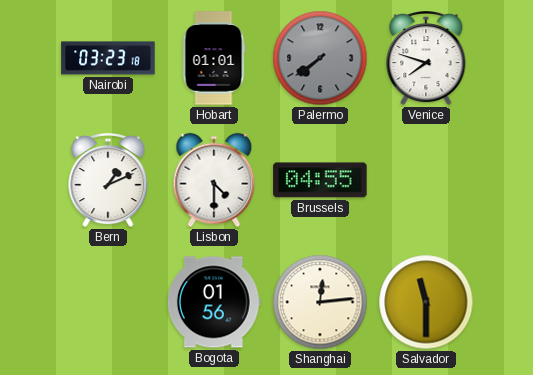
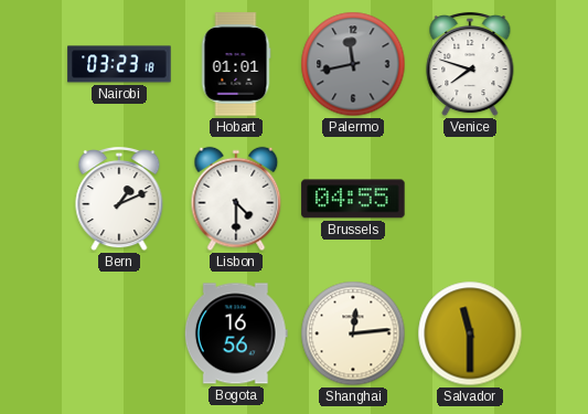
Palermo: 7:39 -> 11:43
Bogota: 01:56 -> 16:56
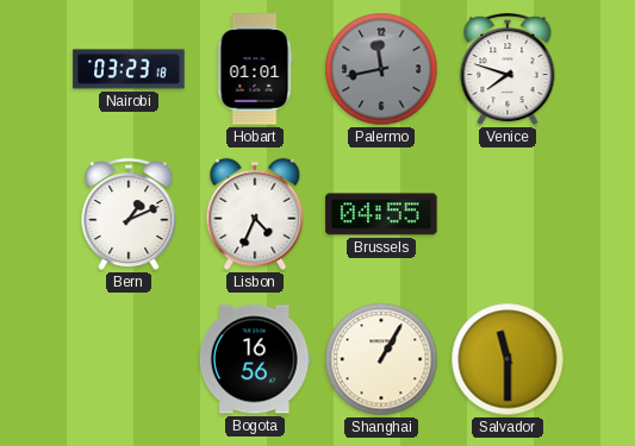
Lisbon: 4:30 -> 4:34
Shanghai: 12:14 -> 1:05
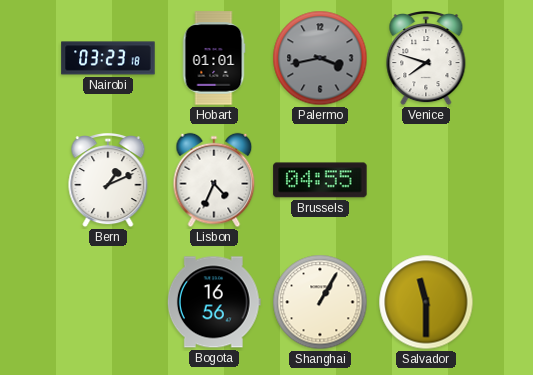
Palermo: 11:43 -> 3:43
